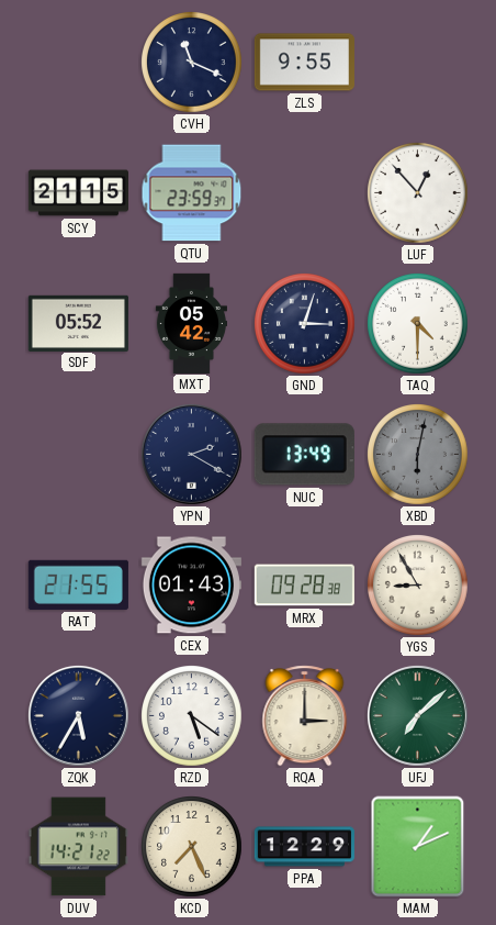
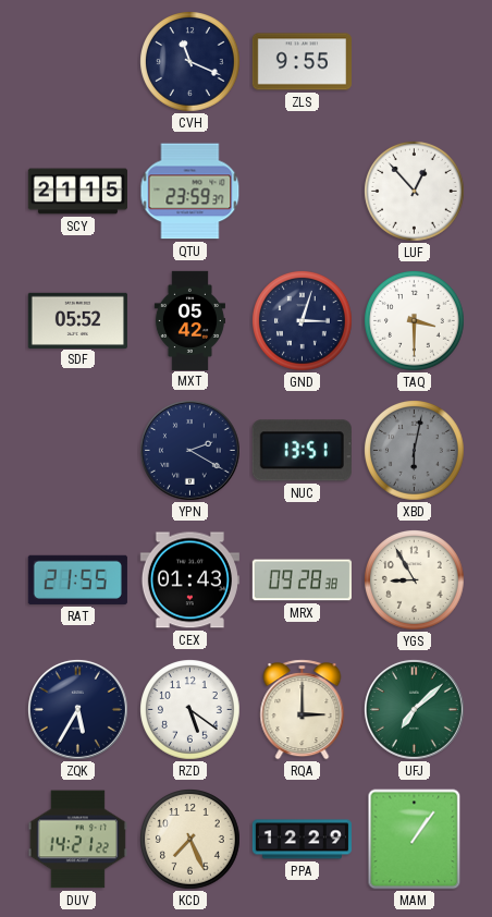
TAQ: 4:30 -> 3:30
NUC: 13:49 -> 13:51
MAM: 1:11 -> 1:06
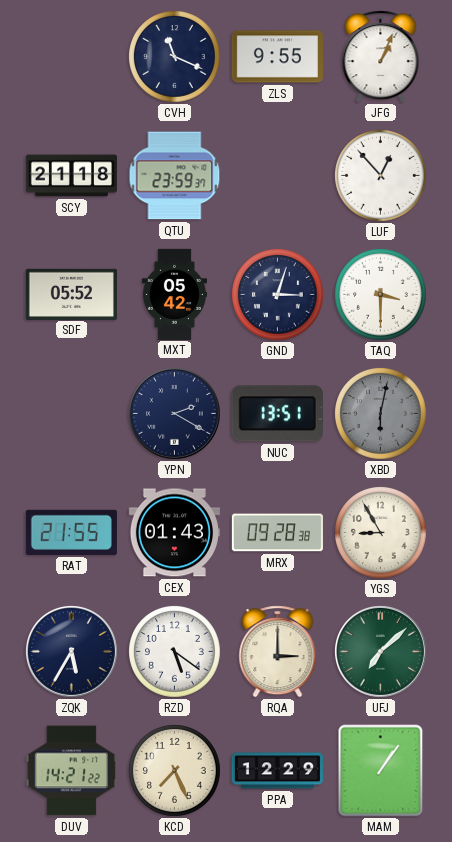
JFG: none -> 1:04
SCY: 21:15 -> 21:18
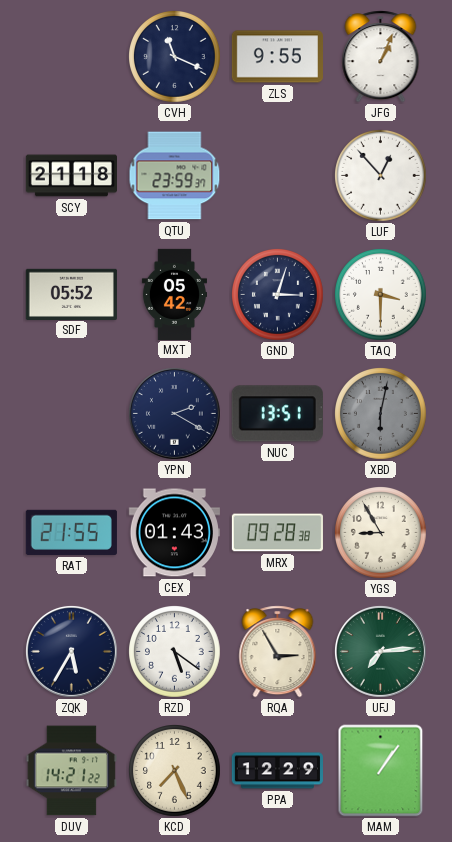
RQA: 3:00 -> 2:55
UFJ: 7:08 -> 7:14
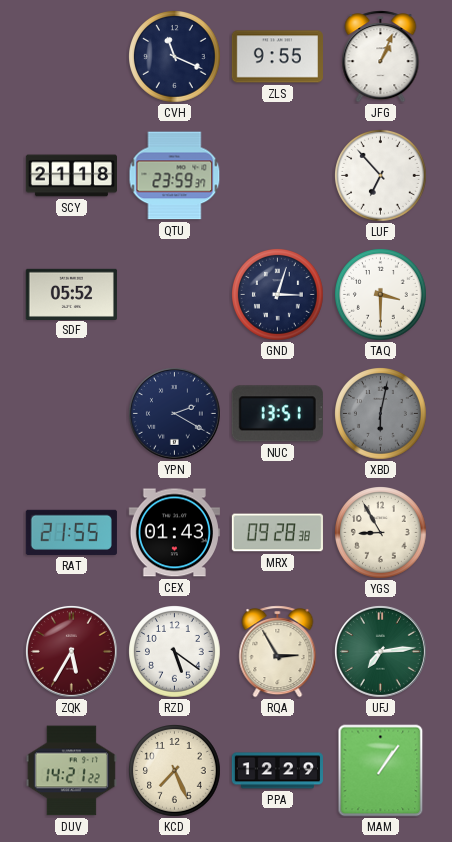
LUF: 12:53 -> 6:53
MXT: 05:42 -> none
ZQK dial: navy -> burgundy
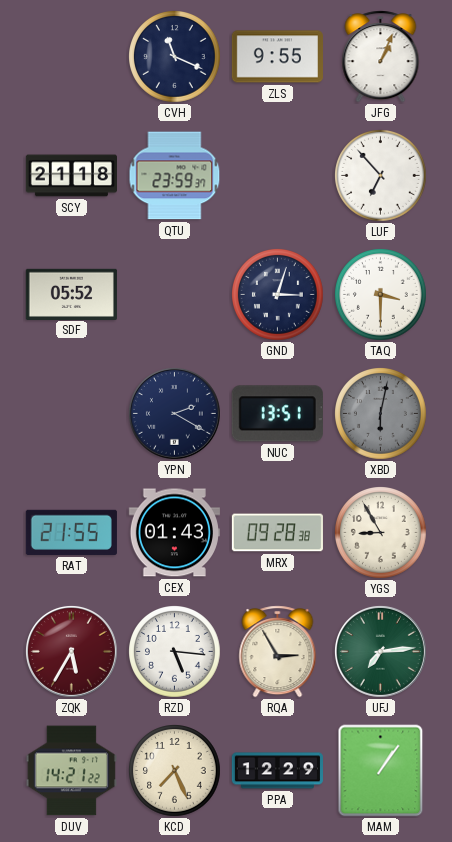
RZD: 5:21 -> 5:16
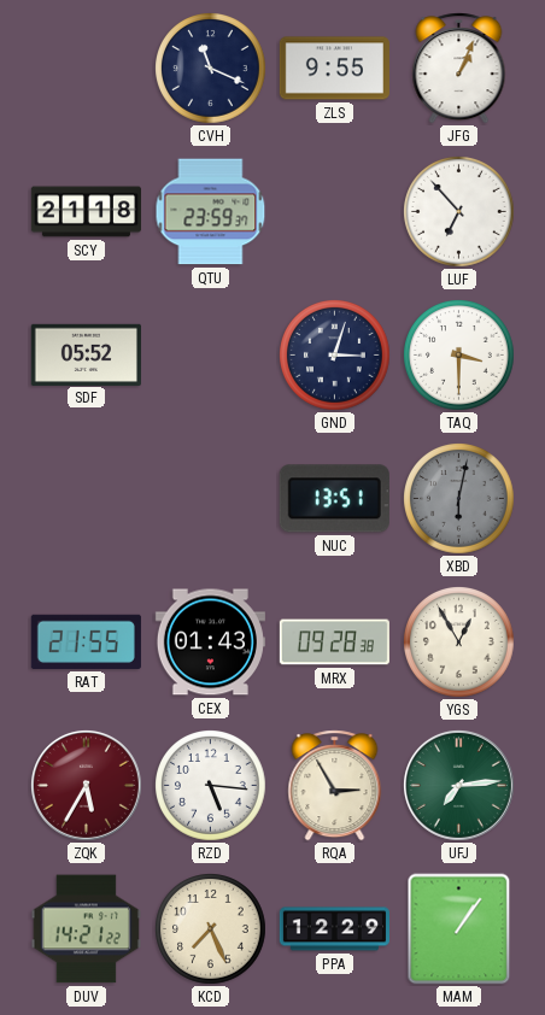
YPN: 2:20 -> none
YGS: 8:55 -> 12:55
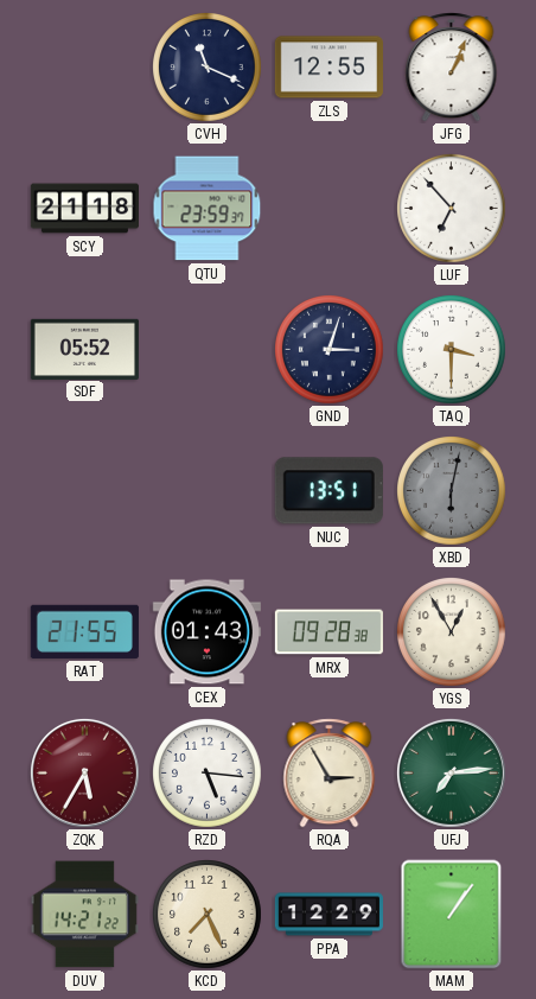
ZLS: 9:55 -> 12:55
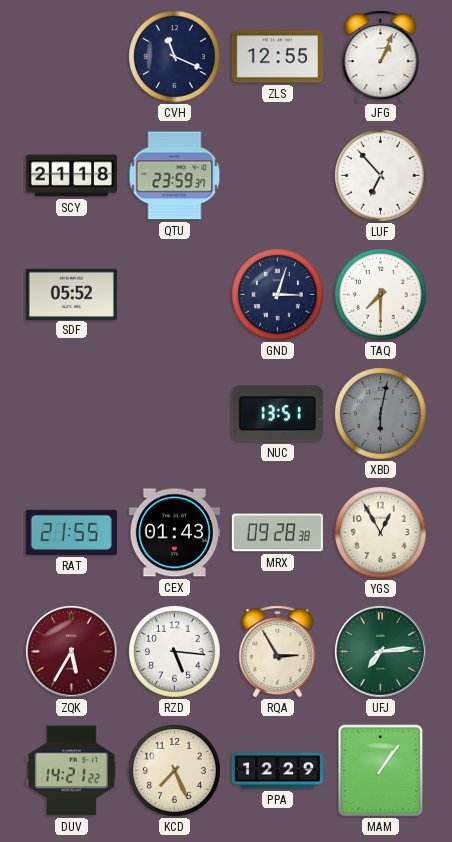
TAQ: 3:30 -> 7:30
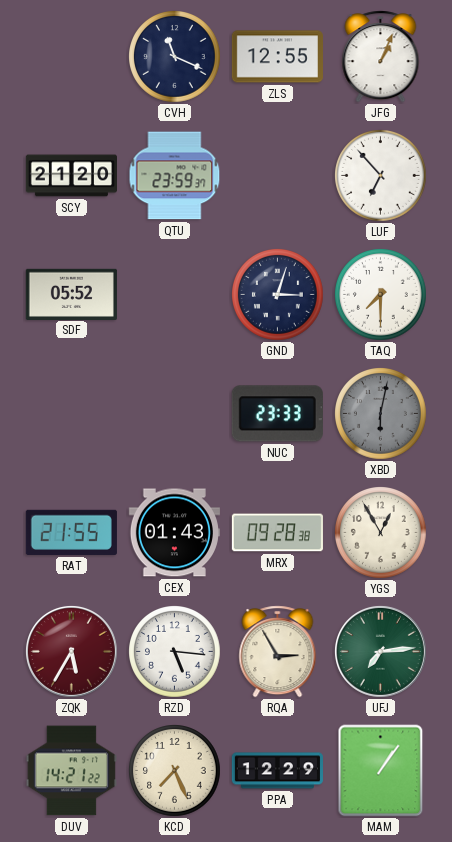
SCY: 21:18 -> 21:20
NUC: 13:51 -> 23:33
